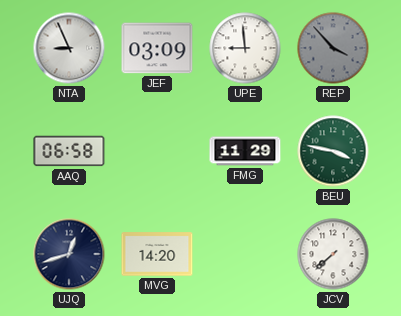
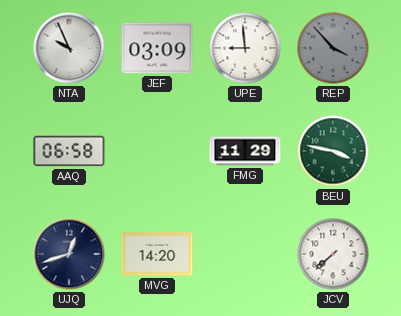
NTA: 8:56 -> 9:56
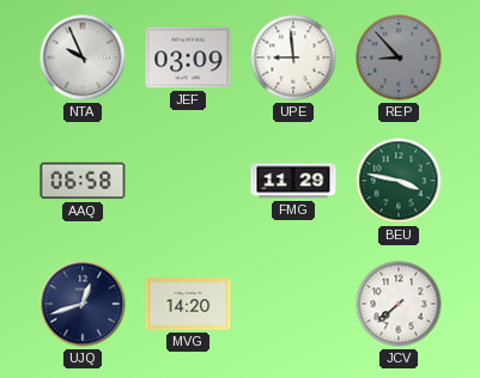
REP: 3:53 -> 8:53
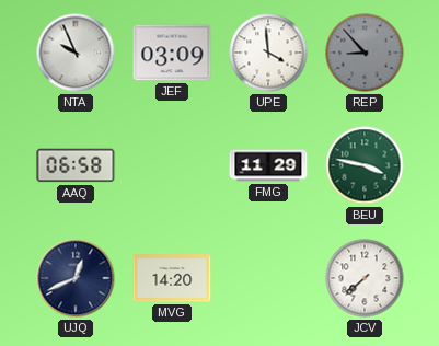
UPE: 8:59 -> 3:59
UJQ: 12:42 -> 12:41
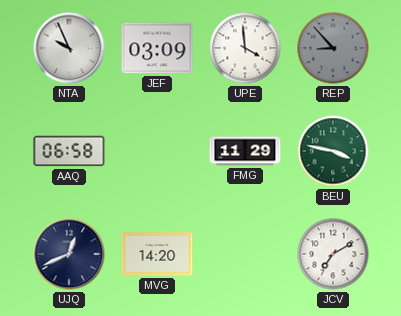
JCV: 7:38 -> 7:10
